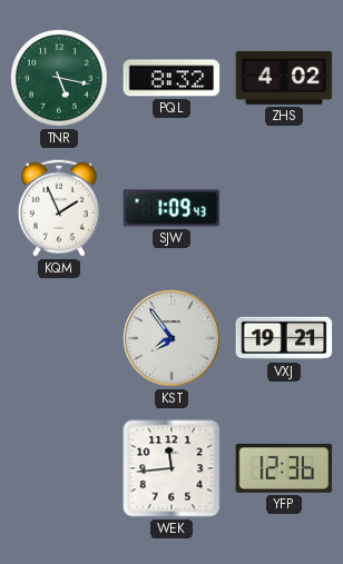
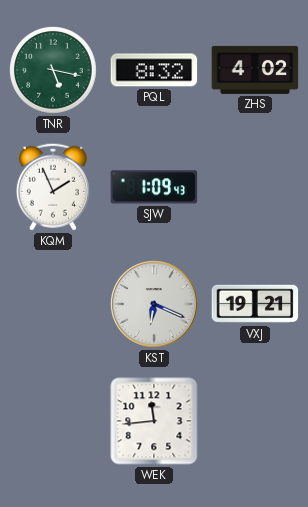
KST: 7:54 -> 6:19
YFP: 12:36 -> none
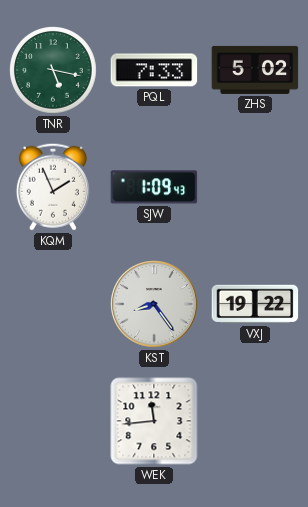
PQL: 8:32 -> 7:33
ZHS: 4:02 -> 5:02
KST: 6:19 -> 8:24
VXJ: 19:21 -> 19:22
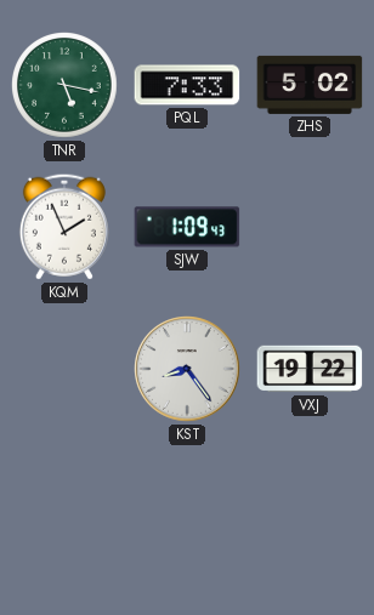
WEK: 11:44 -> none
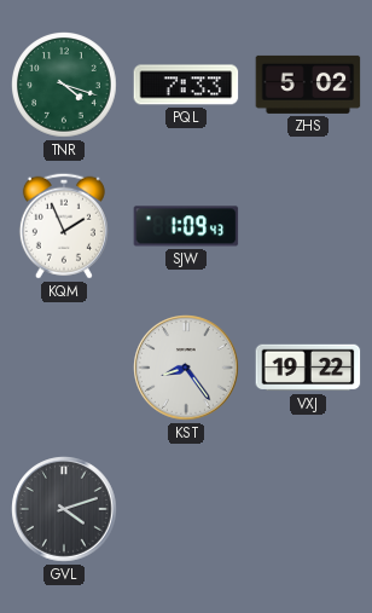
TNR: 5:17 -> 4:18
GVL: none -> 4:12
